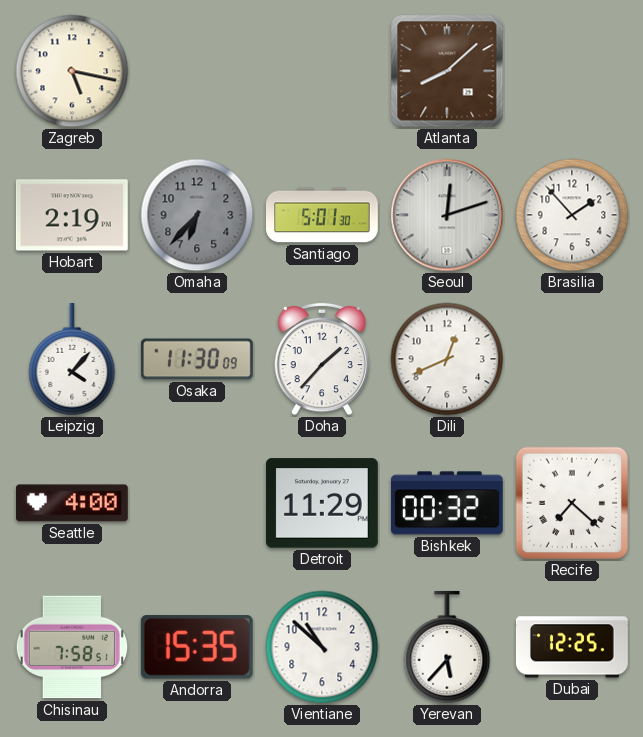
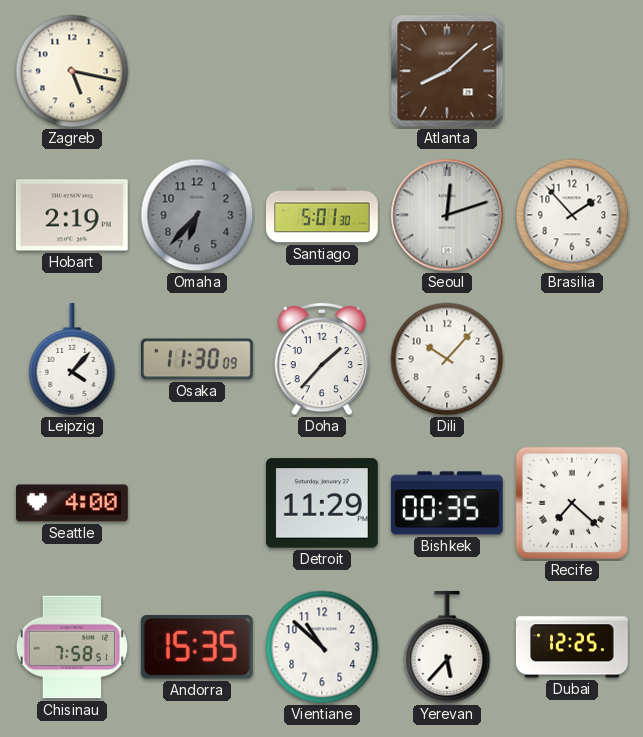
Dili: 12:41 -> 10:07
Bishkek: 00:32 -> 00:35
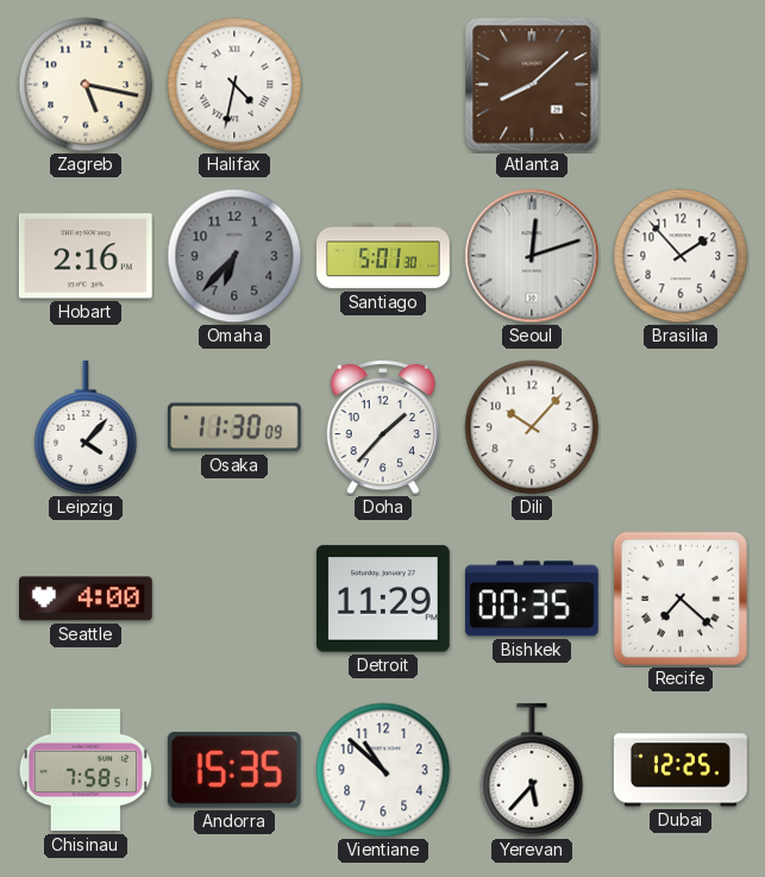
Halifax: none -> 4:32
Hobart: 2:19 -> 2:16
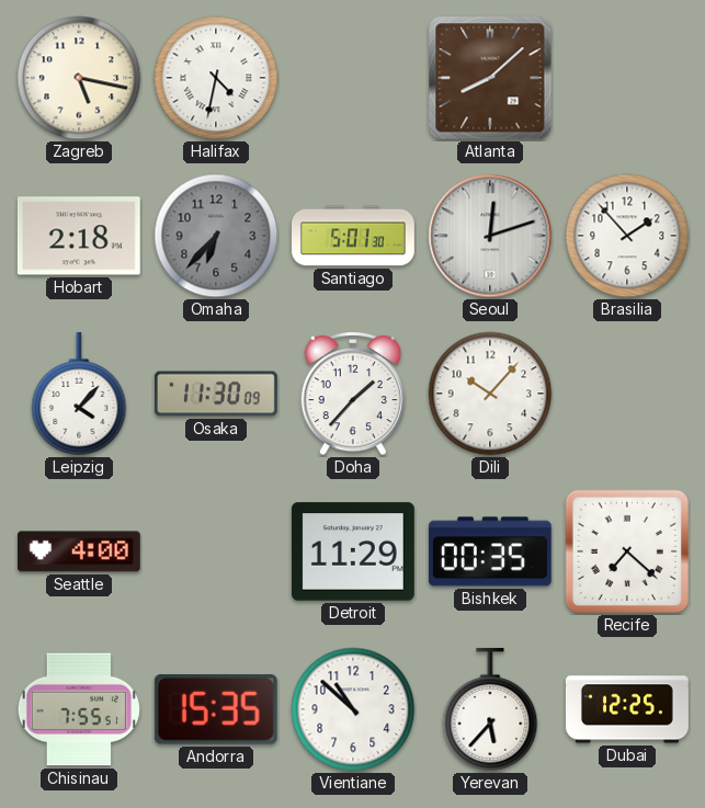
Hobart: 2:16 -> 2:18
Chisinau: 7:58 -> 7:55
